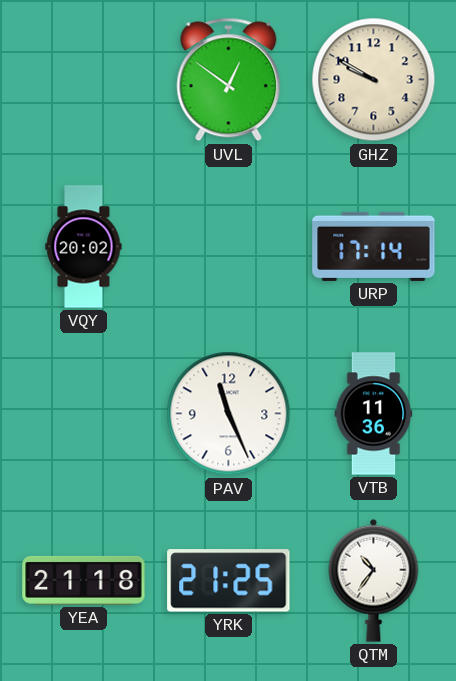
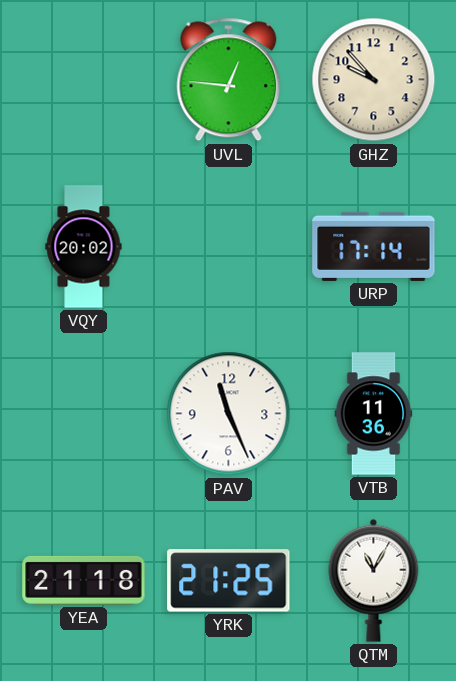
UVL: 12:51 -> 12:46
GHZ: 9:50 -> 9:53
QTM: 10:36 -> 11:05
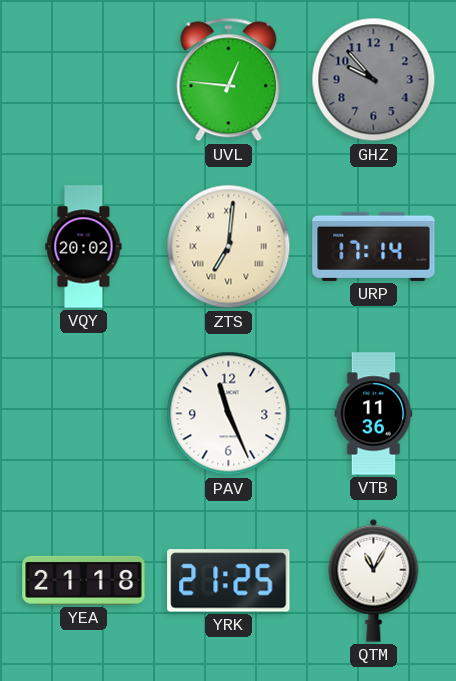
GHZ dial: cream -> grey
ZTS: none -> 7:01
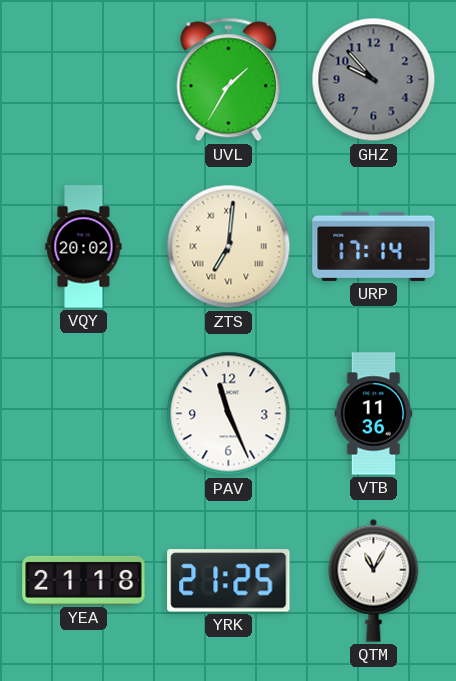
UVL: 12:46 -> 1:35
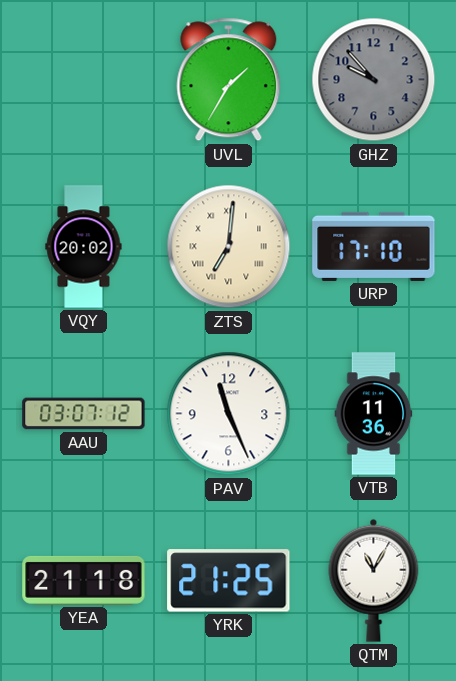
URP: 17:14 -> 17:10
AAU: none -> 03:07
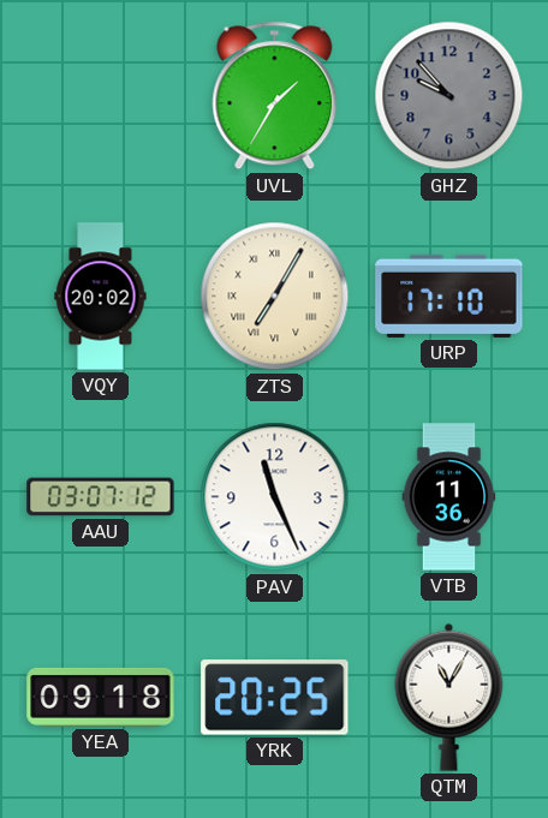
ZTS: 7:01 -> 7:05
YEA: 21:18 -> 09:18
YRK: 21:25 -> 20:25
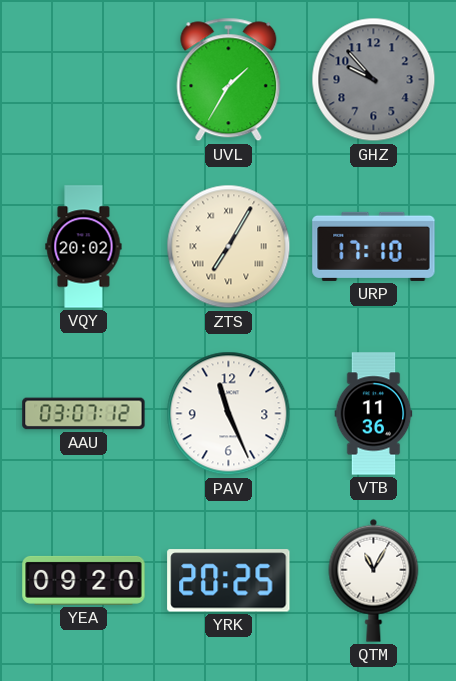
YEA: 09:18 -> 09:20
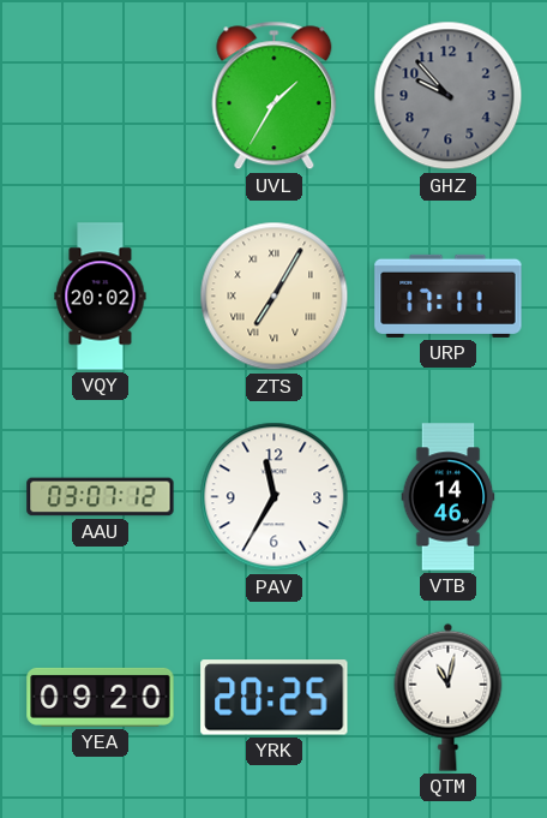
URP: 17:10 -> 17:11
PAV: 11:26 -> 11:35
VTB: 11:36 -> 14:46
QTM: 11:05 -> 11:02
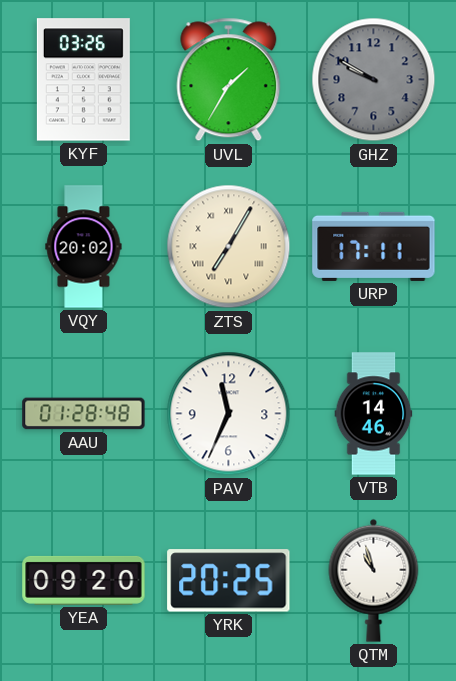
KYF: none -> 03:26
GHZ: 9:53 -> 9:50
AAU: 03:07 -> 01:28
PAV: 11:35 -> 11:34
QTM: 11:02 -> 10:57
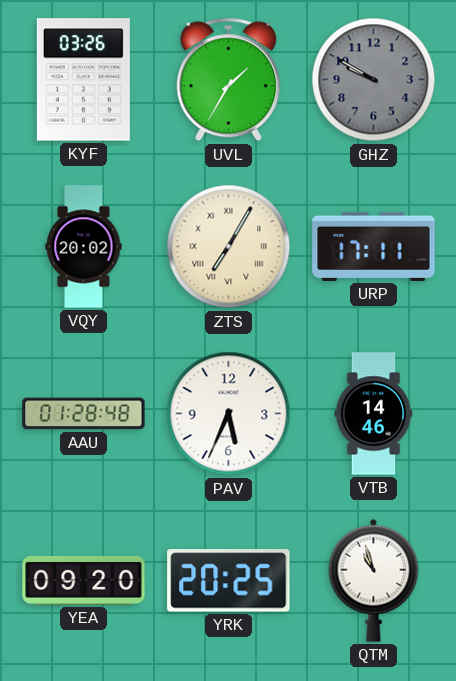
PAV: 11:34 -> 5:34
